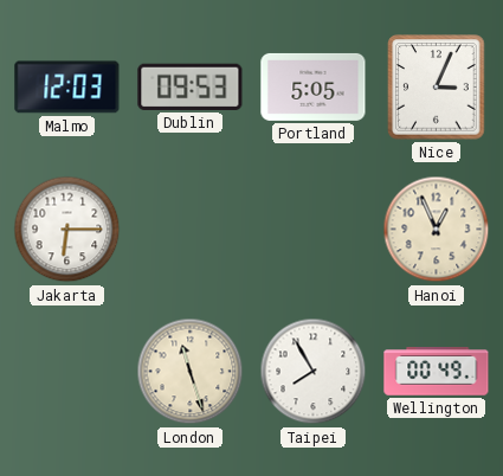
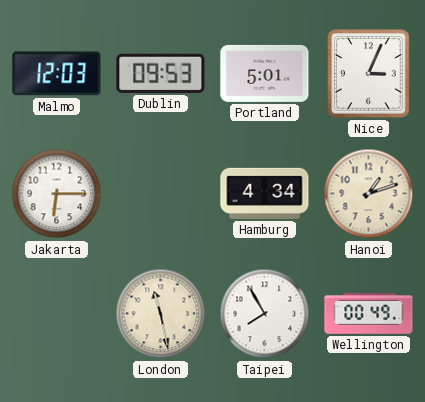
Portland: 5:05 -> 5:01
Hamburg: none -> 4:34
Hanoi: 12:56 -> 1:12
London: 11:27 -> 11:28
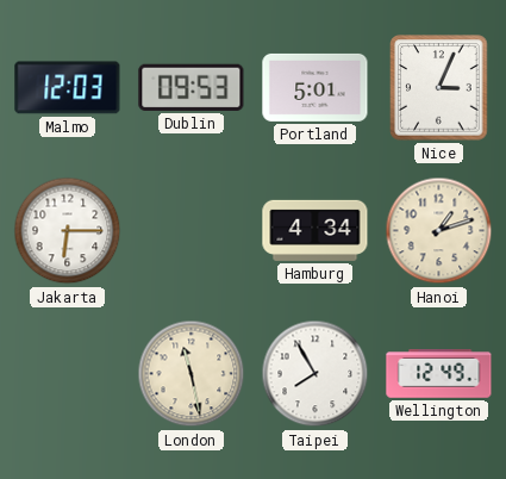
Wellington: 00:49 -> 12:49
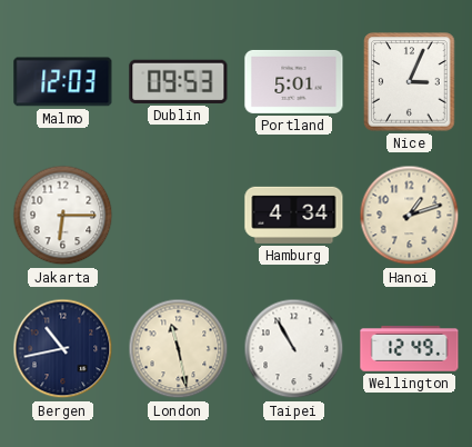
Bergen: none -> 10:43
Taipei: 7:55 -> 10:55
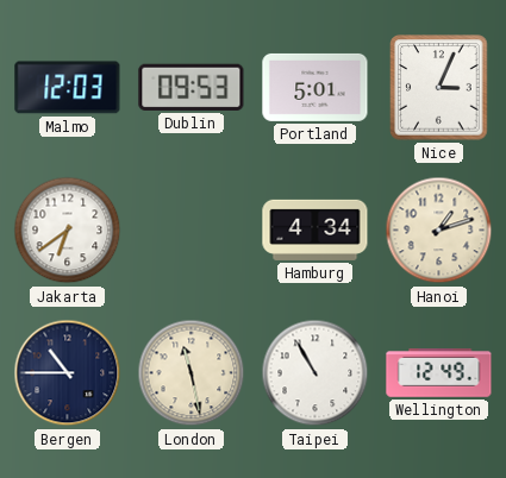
Jakarta: 6:15 -> 6:39
Bergen: 10:43 -> 10:45
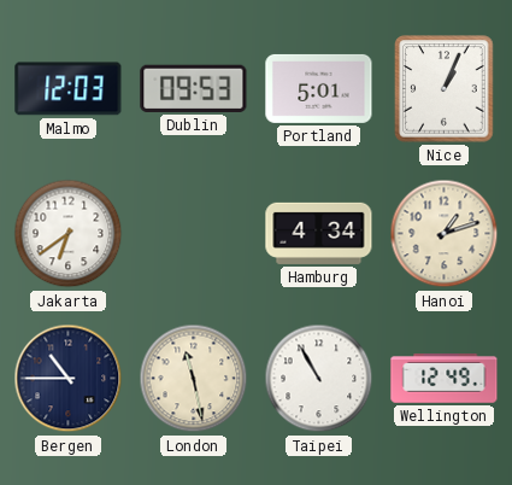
Nice: 3:04 -> 1:04
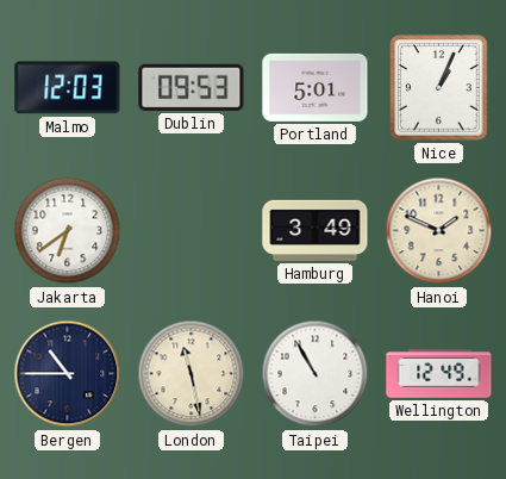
Hamburg: 4:34 -> 3:49
Hanoi: 1:12 -> 1:49
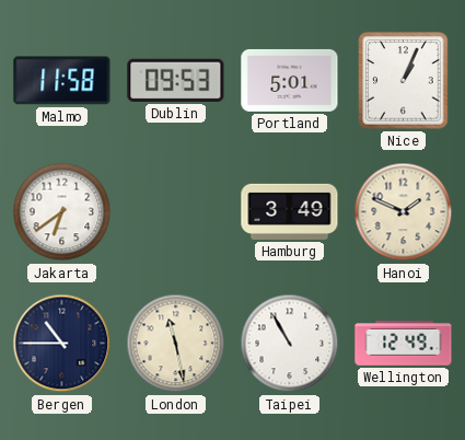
Malmo: 12:03 -> 11:58
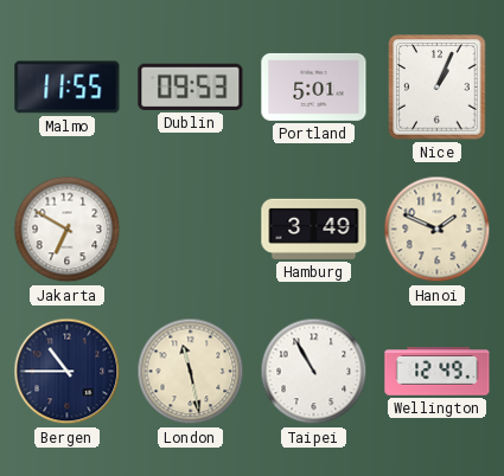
Malmo: 11:58 -> 11:55
Jakarta: 6:39 -> 6:50
